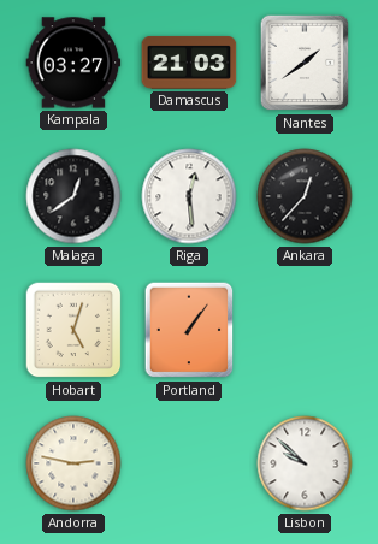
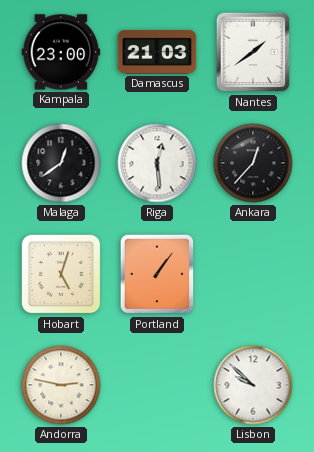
Kampala: 03:27 -> 23:00
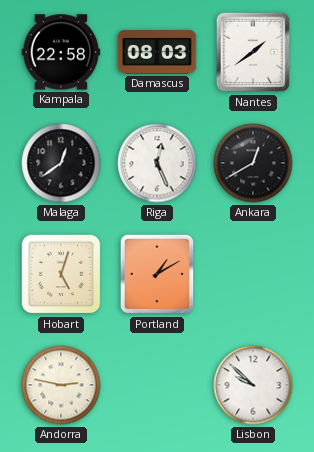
Kampala: 23:00 -> 22:58
Damascus: 21:03 -> 08:03
Riga: 12:29 -> 12:26
Ankara: 12:37 -> 12:40
Portland: 1:06 -> 1:10
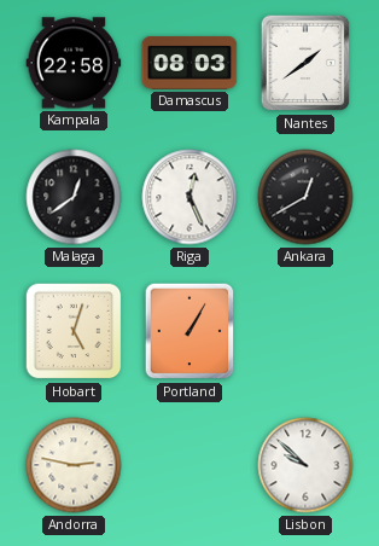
Portland: 1:10 -> 1:05
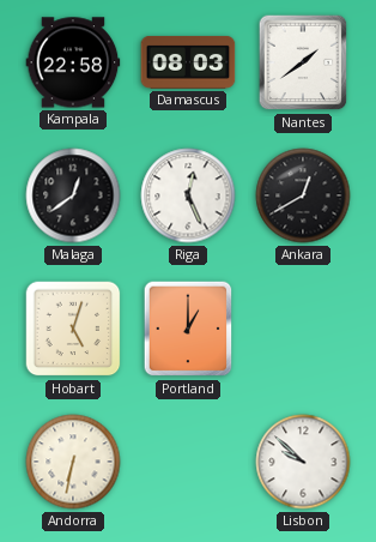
Portland: 1:05 -> 1:00
Andorra: 2:47 -> 6:32
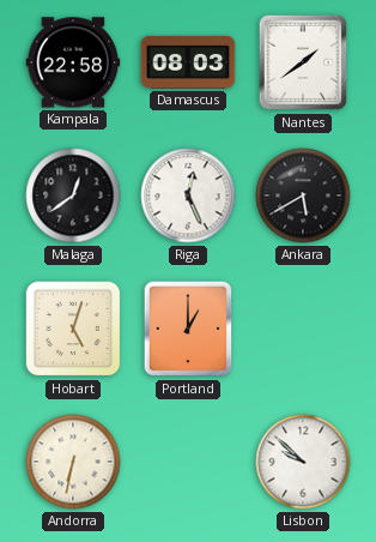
Ankara: 12:40 -> 5:40
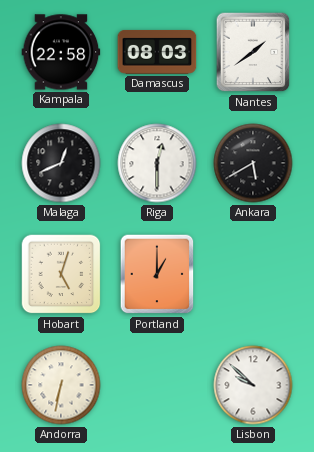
Malaga: 12:39 -> 12:41
Riga: 12:26 -> 12:30
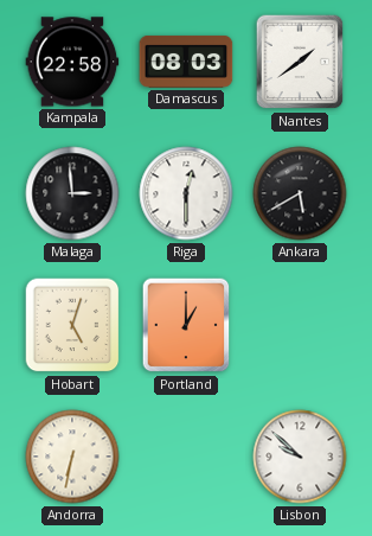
Malaga: 12:41 -> 2:59
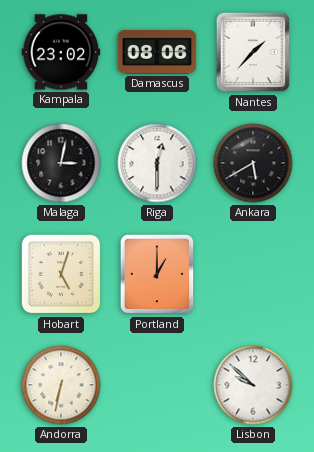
Kampala: 22:58 -> 23:02
Damascus: 08:03 -> 08:06
Nantes: 1:39 -> 1:37
Malaga: 2:59 -> 3:02
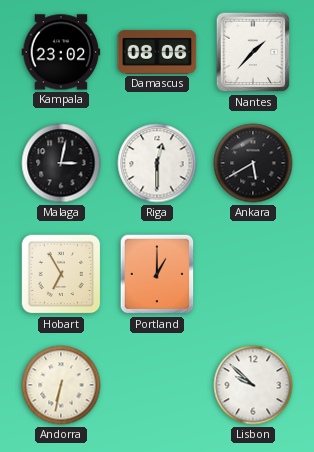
Hobart: 5:03 -> 6:55
